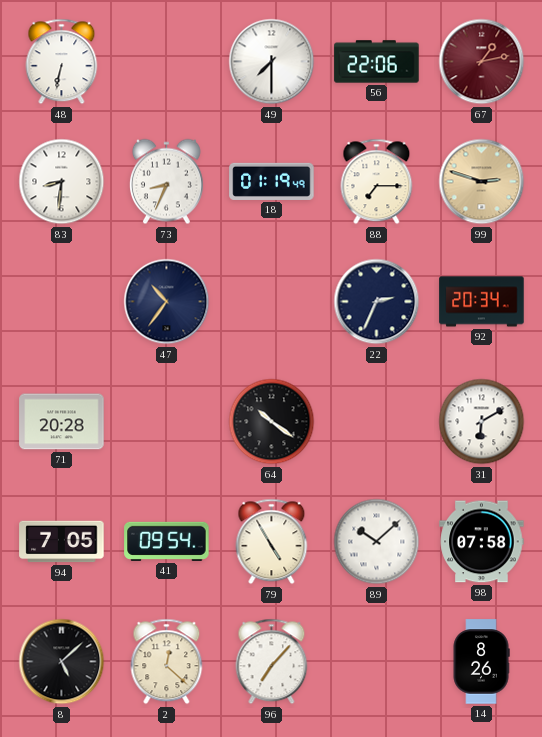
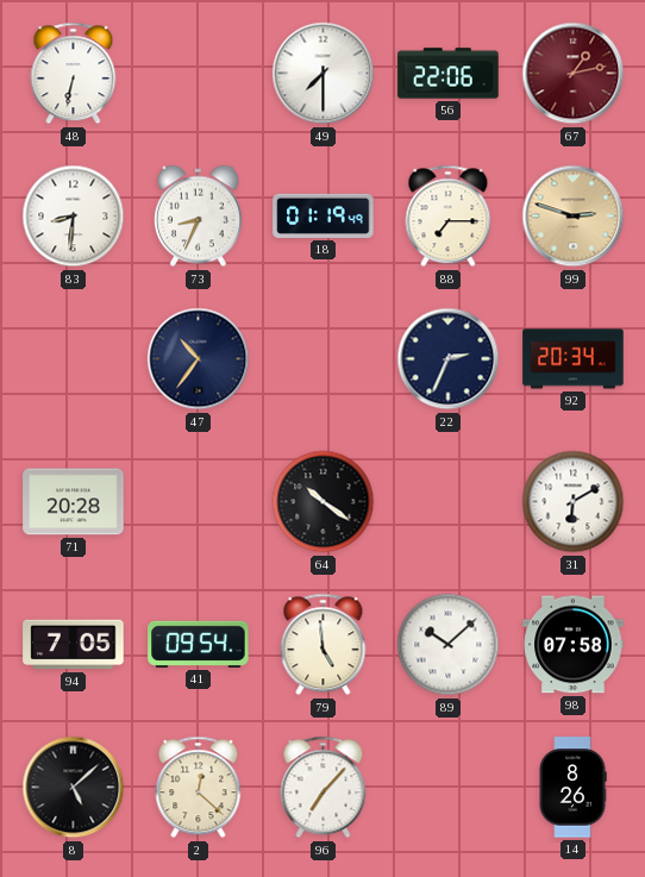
79: 4:55 -> 4:59
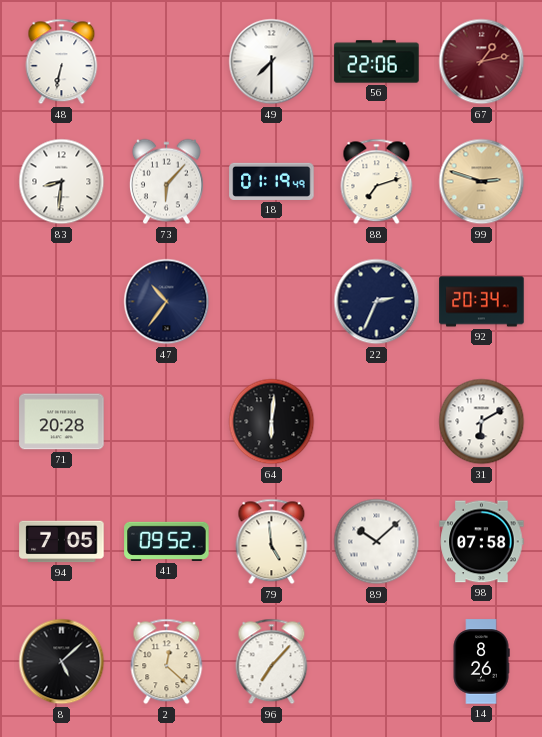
73: 8:34 -> 6:07
88: 7:15 -> 7:12
64: 10:21 -> 6:01
41: 09:54 -> 09:52
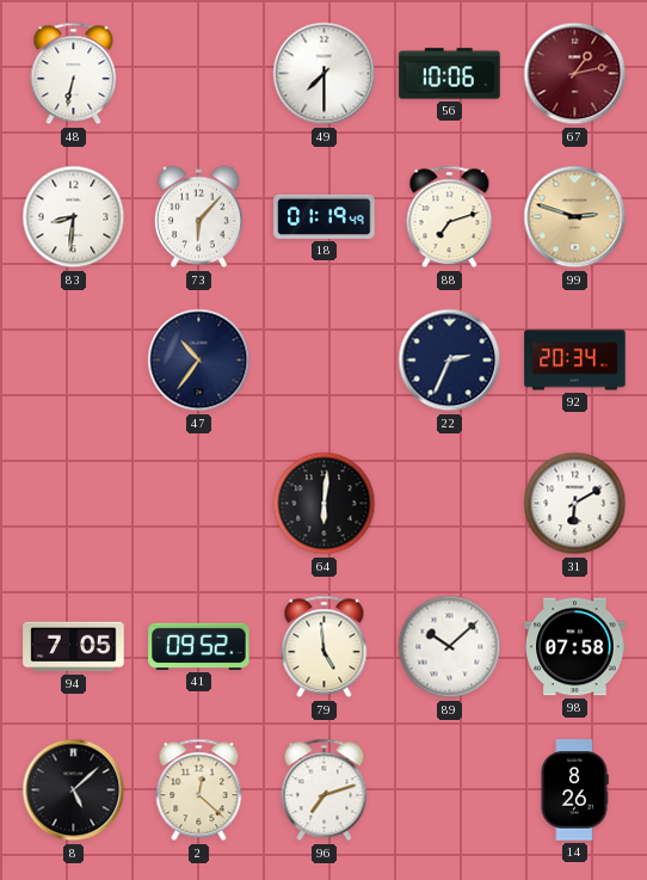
56: 22:06 -> 10:06
71: 20:28 -> none
96: 7:07 -> 7:12
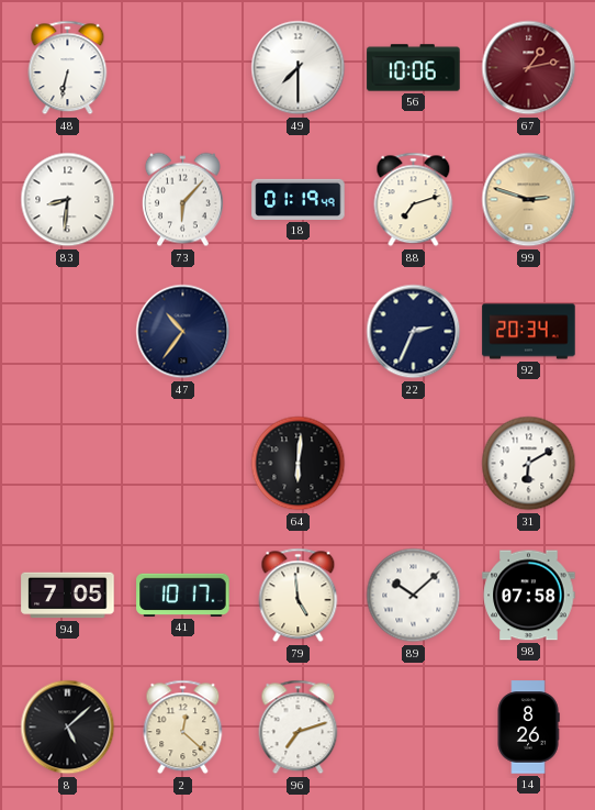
41: 09:52 -> 10:17
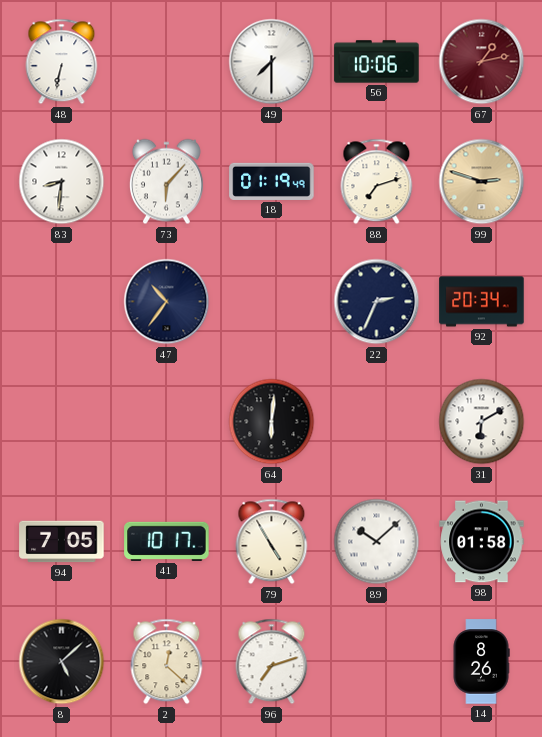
79: 4:59 -> 4:55
98: 07:58 -> 01:58
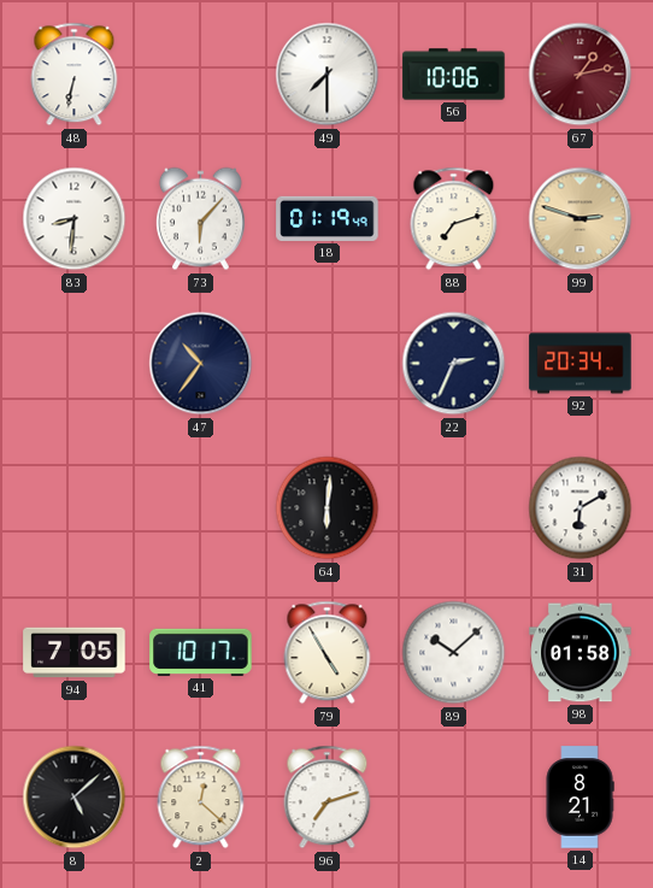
14: 8:26 -> 8:21
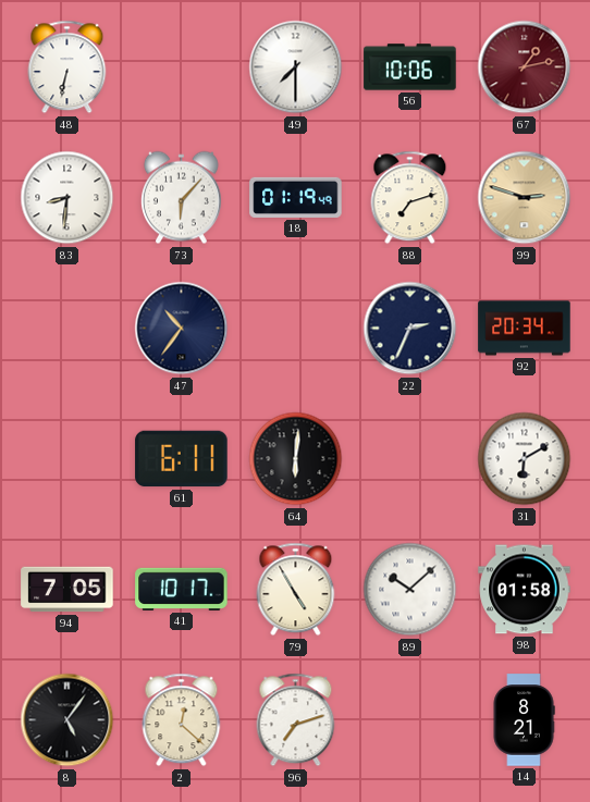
61: none -> 6:11
8: 5:08 -> 5:06
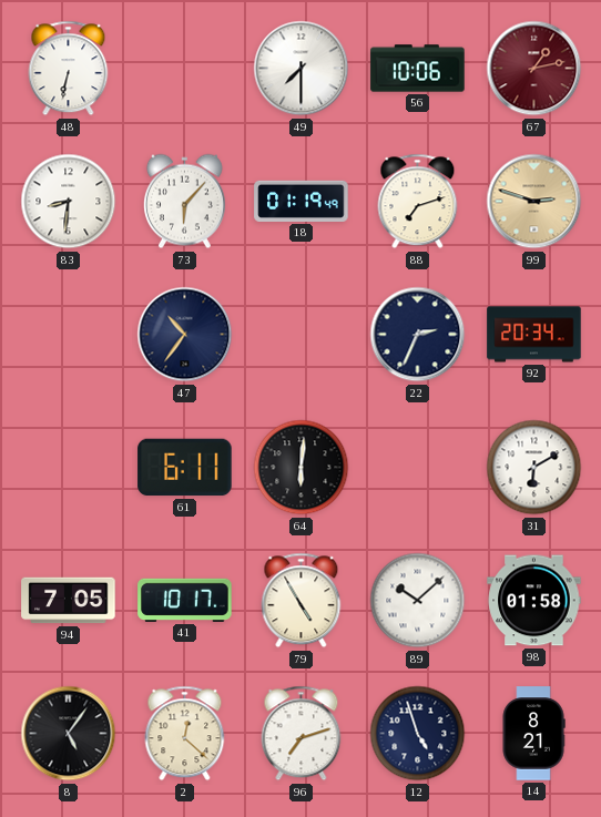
12: none -> 4:57
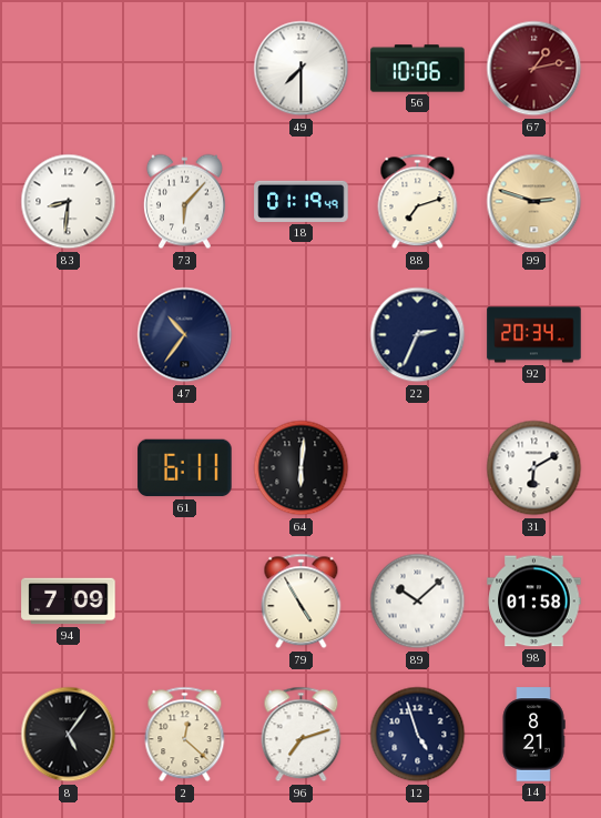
48: 6:32 -> none
94: 7:05 -> 7:09
41: 10:17 -> none
